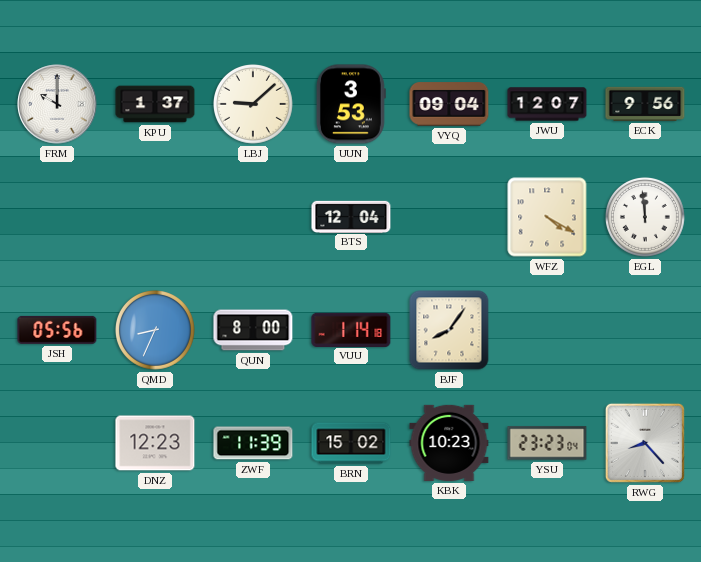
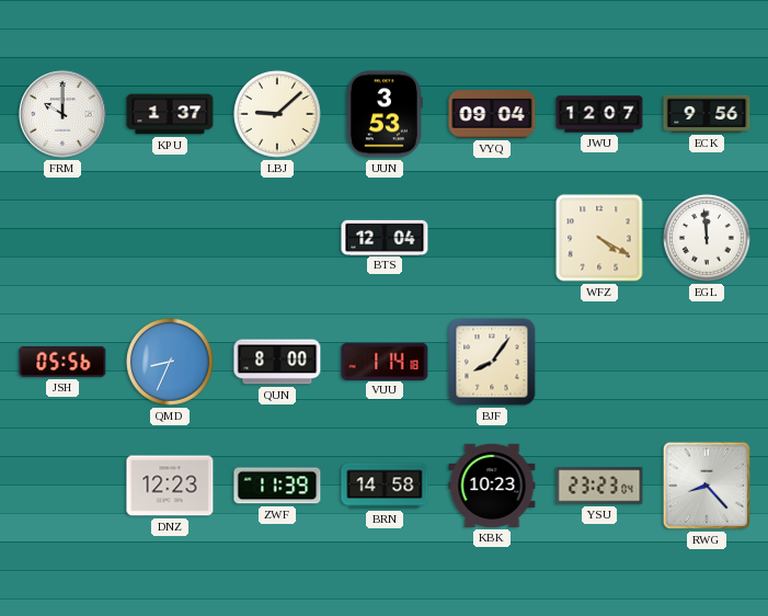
BRN: 15:02 -> 14:58
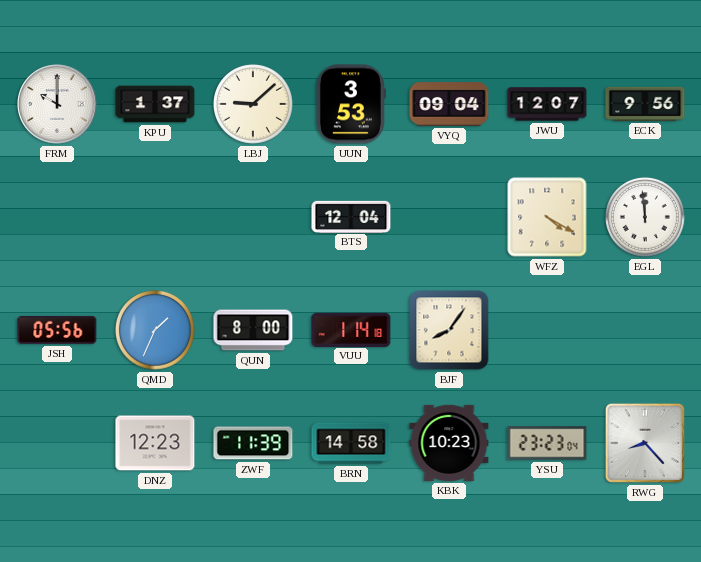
QMD: 8:34 -> 1:34
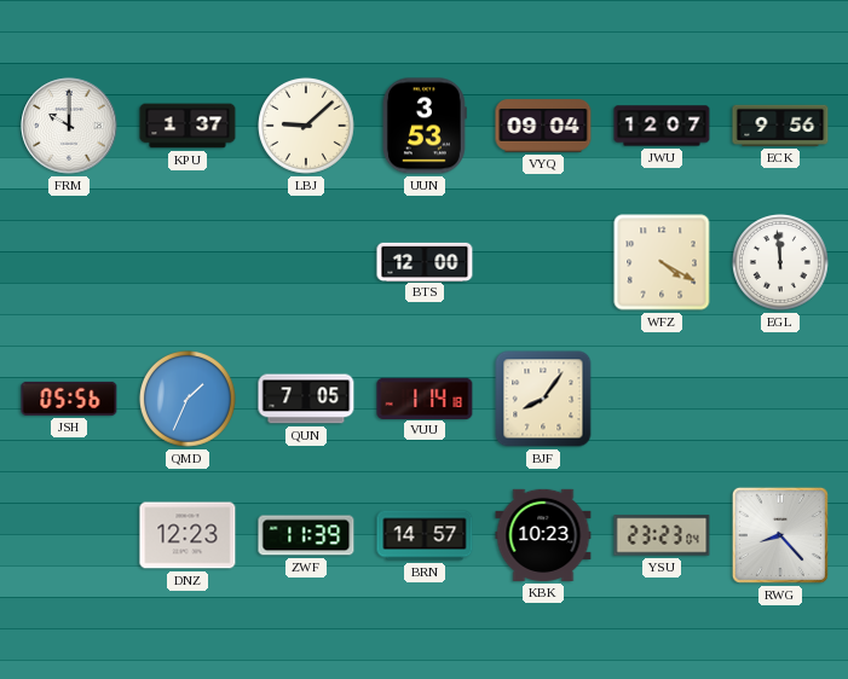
BTS: 12:04 -> 12:00
QUN: 8:00 -> 7:05
BRN: 14:58 -> 14:57
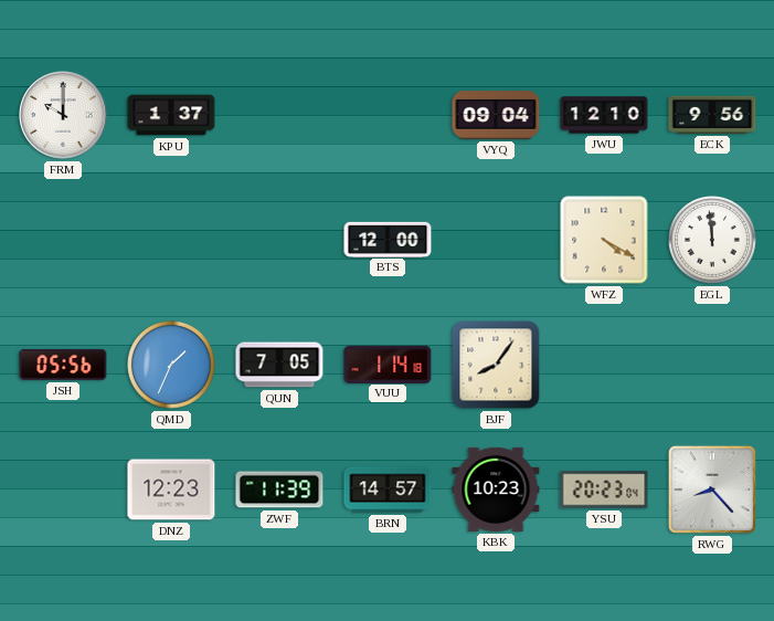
LBJ: 9:08 -> none
UUN: 3:53 -> none
JWU: 12:07 -> 12:10
YSU: 23:23 -> 20:23
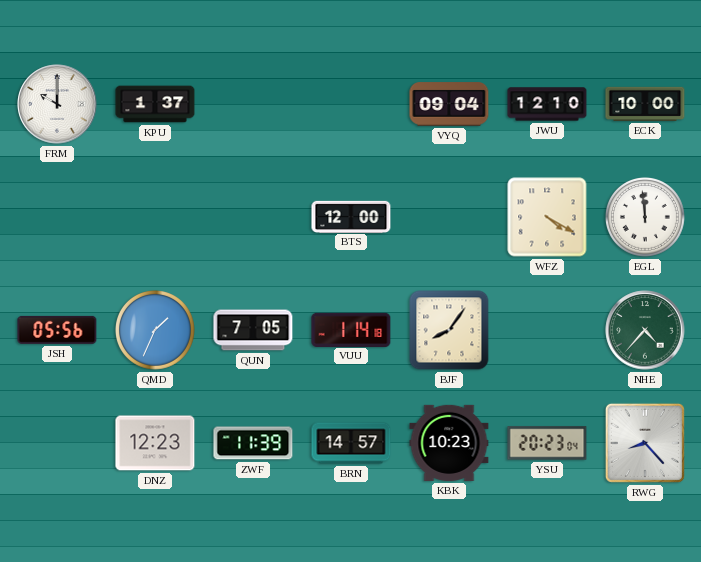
ECK: 9:56 -> 10:00
NHE: none -> 4:37
